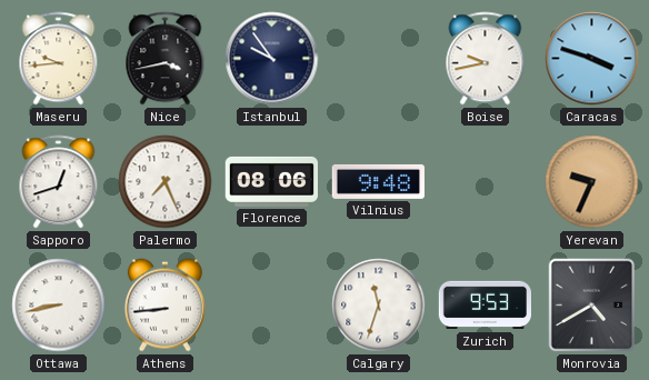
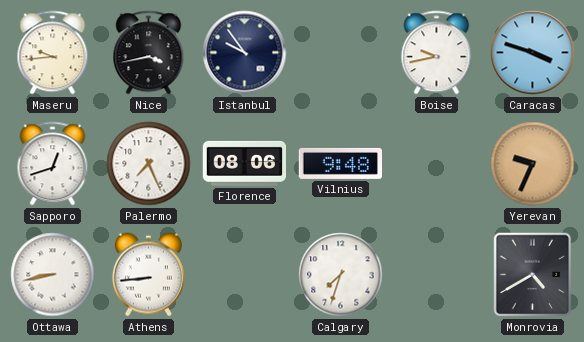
Calgary: 11:33 -> 7:33
Zurich: 9:53 -> none
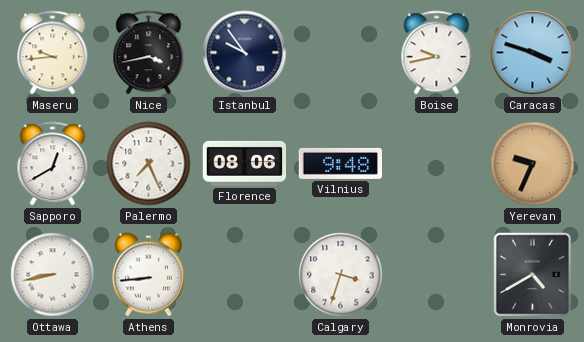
Sapporo: 12:42 -> 12:40
Calgary: 7:33 -> 3:33
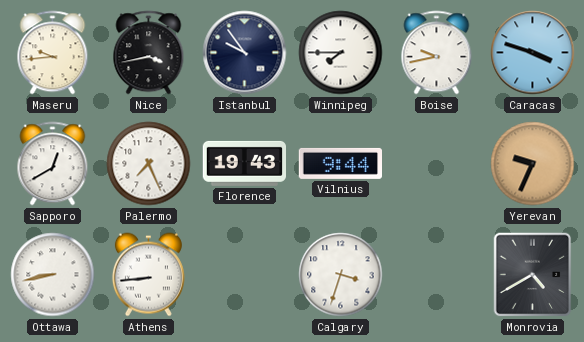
Winnipeg: none -> 7:45
Florence: 08:06 -> 19:43
Vilnius: 9:48 -> 9:44
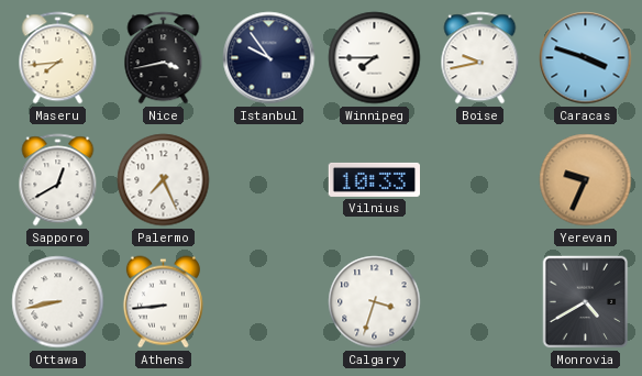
Maseru: 9:44 -> 7:44
Florence: 19:43 -> none
Vilnius: 9:44 -> 10:33
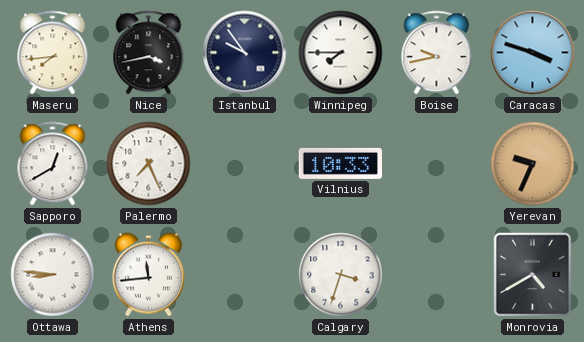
Ottawa: 8:43 -> 8:46
Athens: 8:44 -> 11:44
